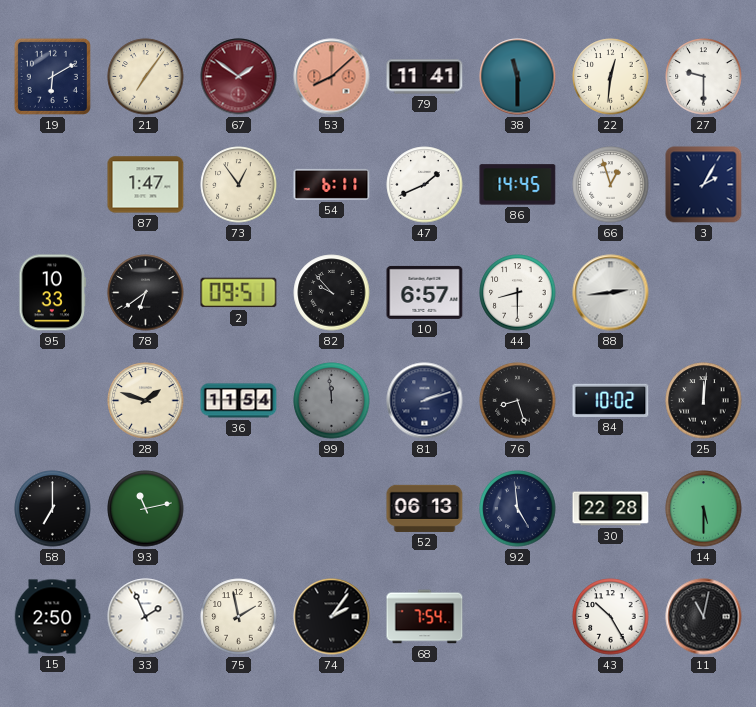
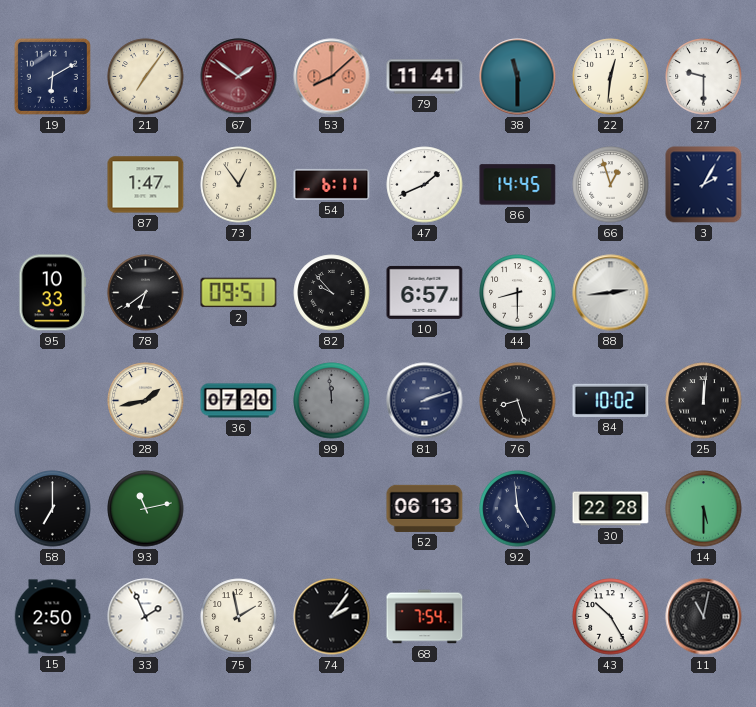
28: 1:48 -> 1:43
36: 11:54 -> 07:20
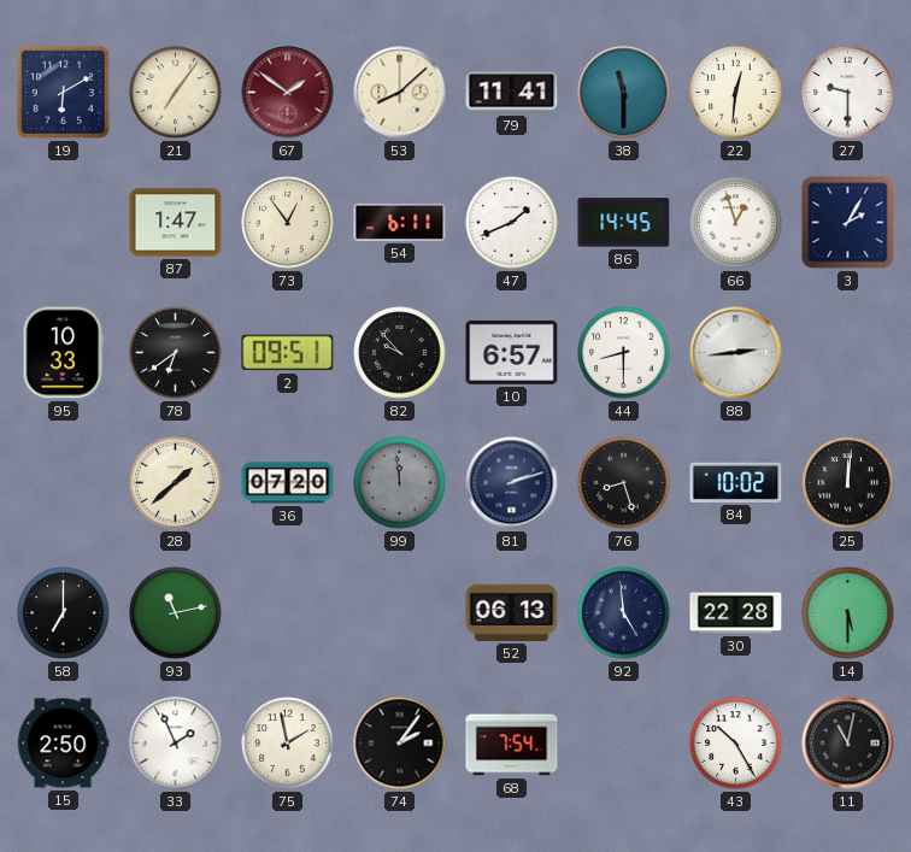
53 dial: salmon -> cream
28: 1:43 -> 1:38
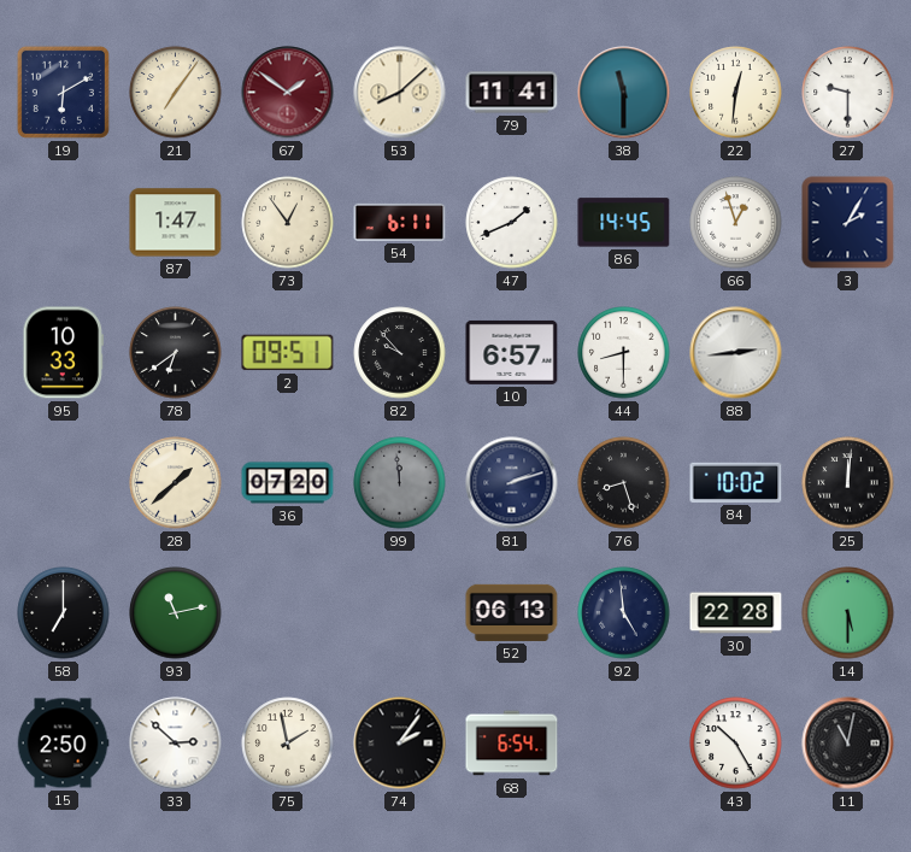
33: 1:56 -> 2:52
68: 7:54 -> 6:54
